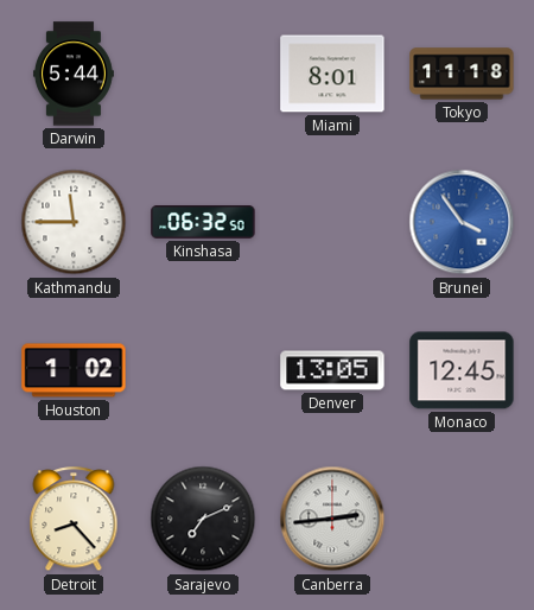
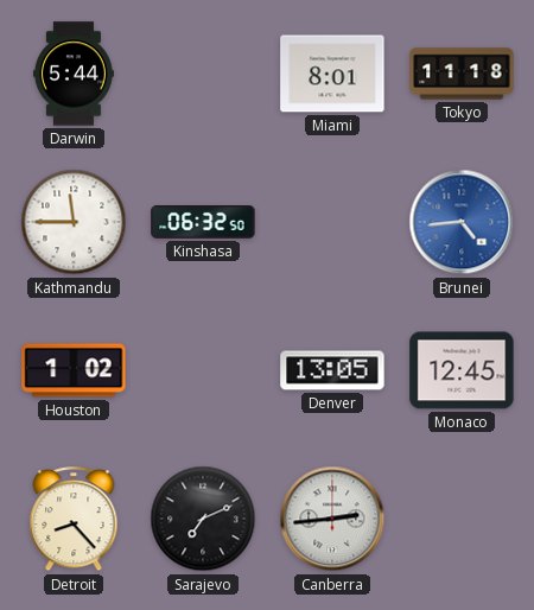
Brunei: 3:54 -> 4:44
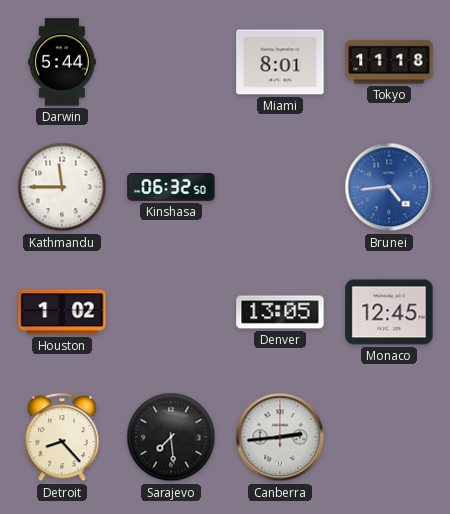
Sarajevo: 7:11 -> 7:29
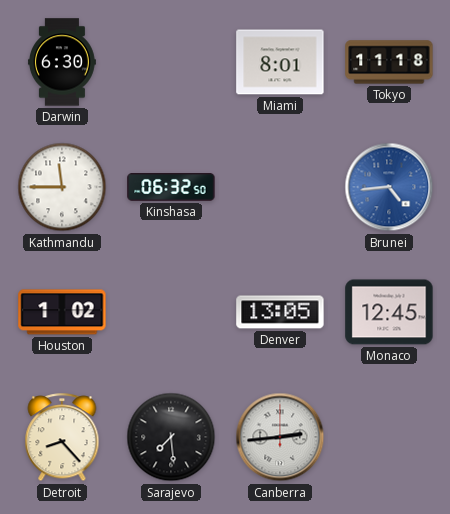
Darwin: 5:44 -> 6:30
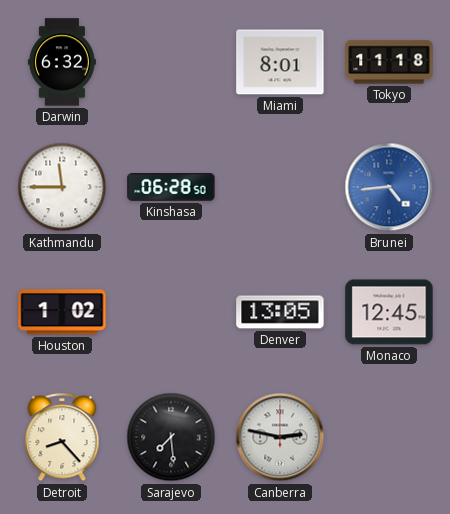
Darwin: 6:30 -> 6:32
Kinshasa: 06:32 -> 06:28
Canberra: 2:44 -> 2:47
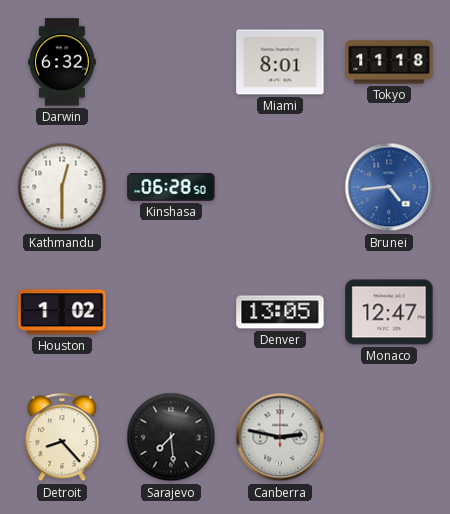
Kathmandu: 11:45 -> 12:30
Monaco: 12:45 -> 12:47
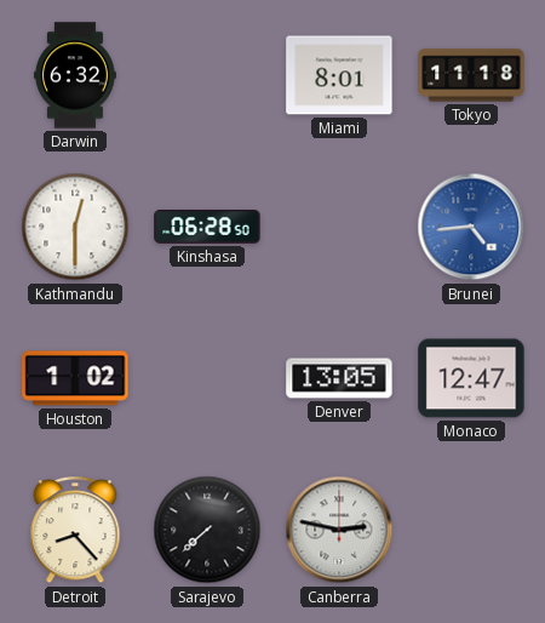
Sarajevo: 7:29 -> 7:38
